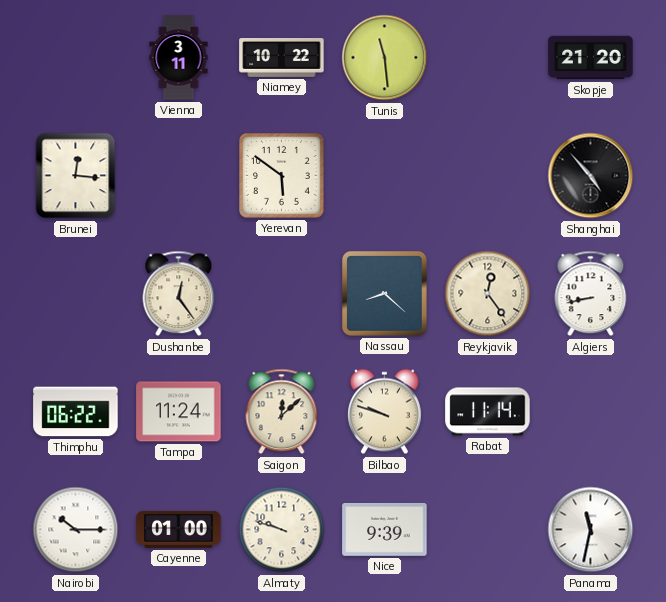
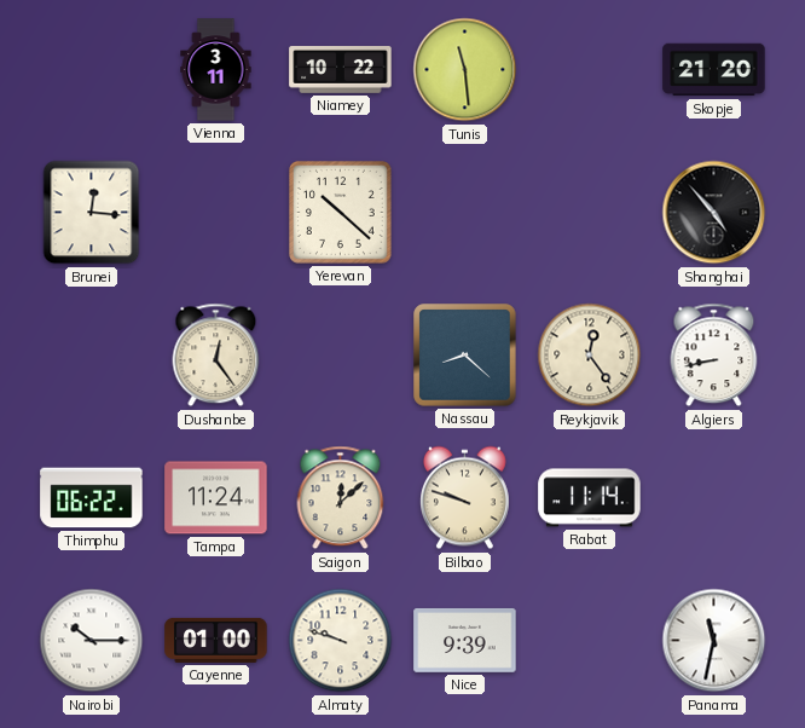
Yerevan: 5:51 -> 10:22
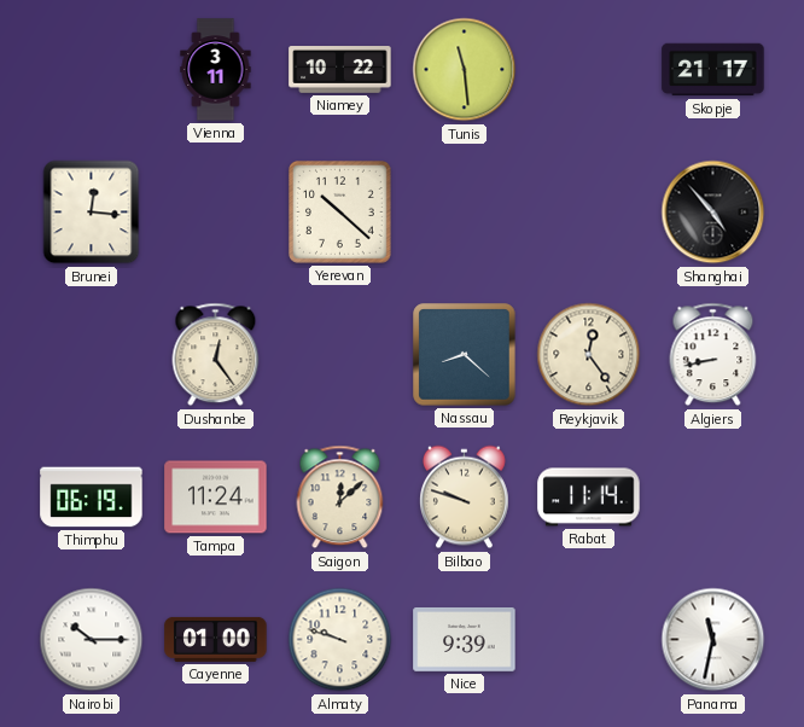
Skopje: 21:20 -> 21:17
Thimphu: 06:22 -> 06:19
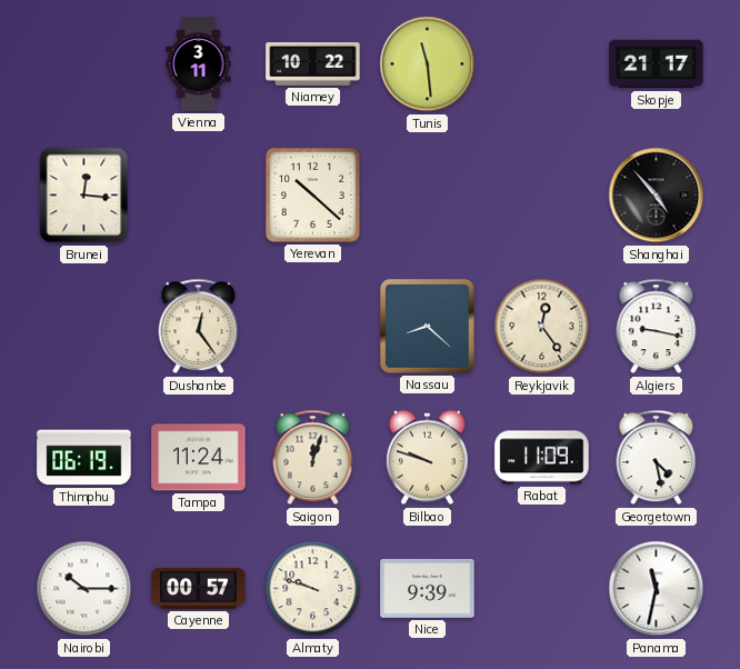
Algiers: 8:43 -> 9:17
Saigon: 12:08 -> 12:03
Rabat: 11:14 -> 11:09
Georgetown: none -> 4:28
Cayenne: 01:00 -> 00:57
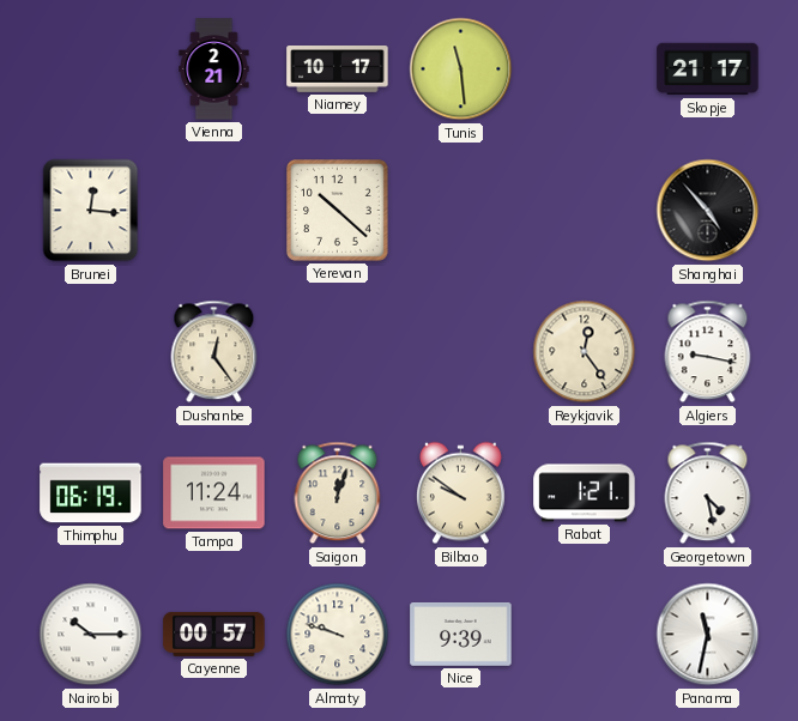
Vienna: 3:11 -> 2:21
Niamey: 10:22 -> 10:17
Nassau: 8:22 -> none
Bilbao: 9:48 -> 9:51
Rabat: 11:09 -> 1:21
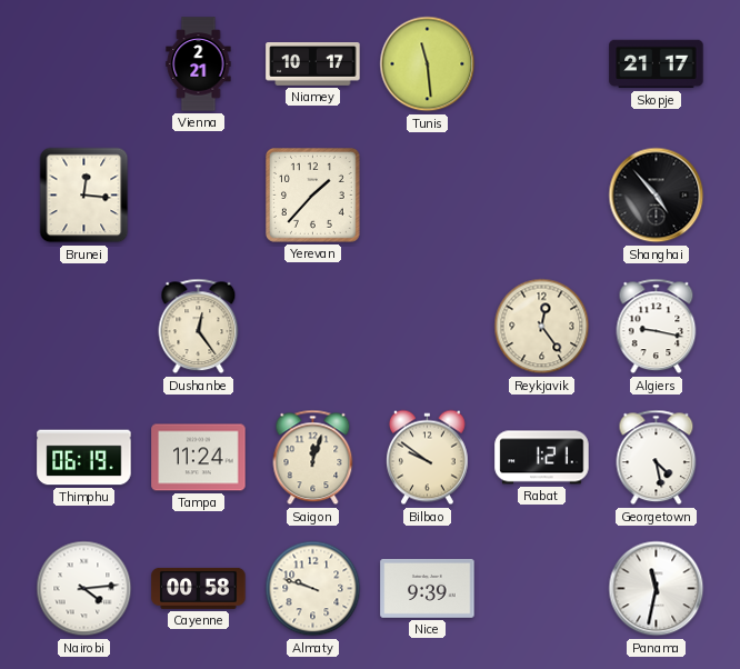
Yerevan: 10:22 -> 1:37
Nairobi: 10:15 -> 4:14
Cayenne: 00:57 -> 00:58
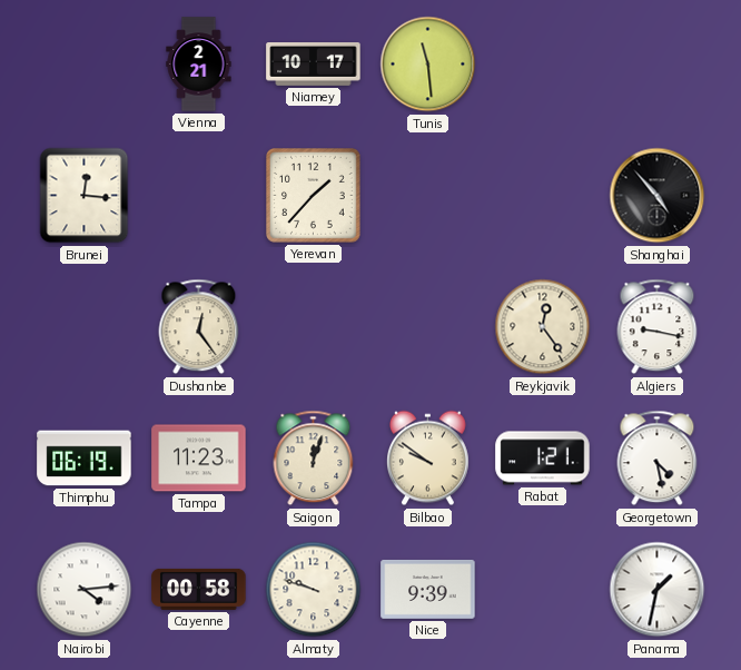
Skopje: 21:17 -> none
Tampa: 11:24 -> 11:23
Panama: 11:32 -> 1:32
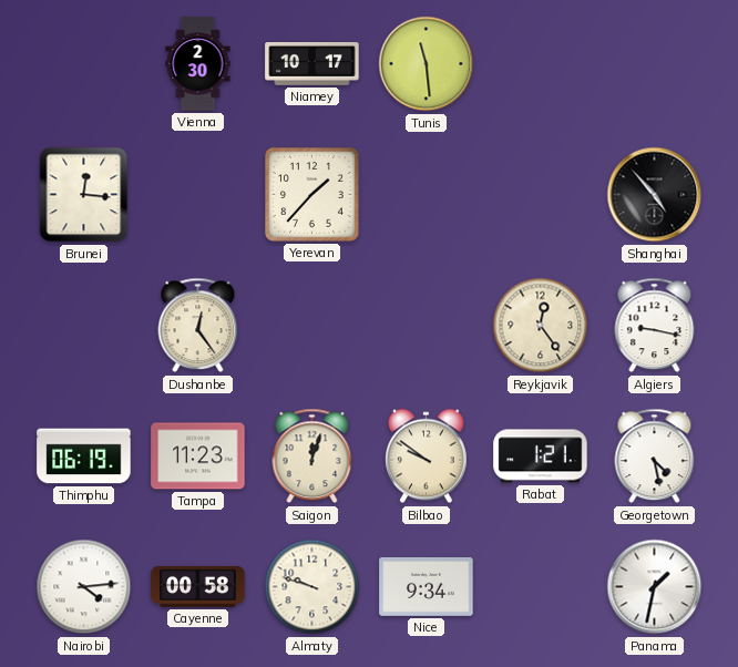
Vienna: 2:21 -> 2:30
Nice: 9:39 -> 9:34
